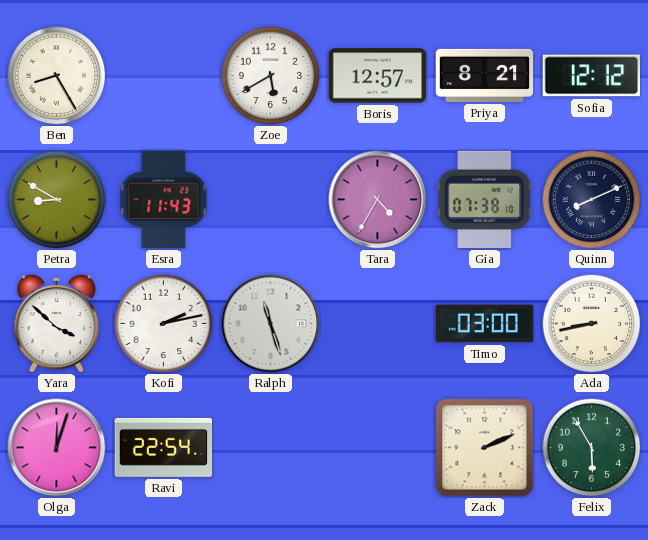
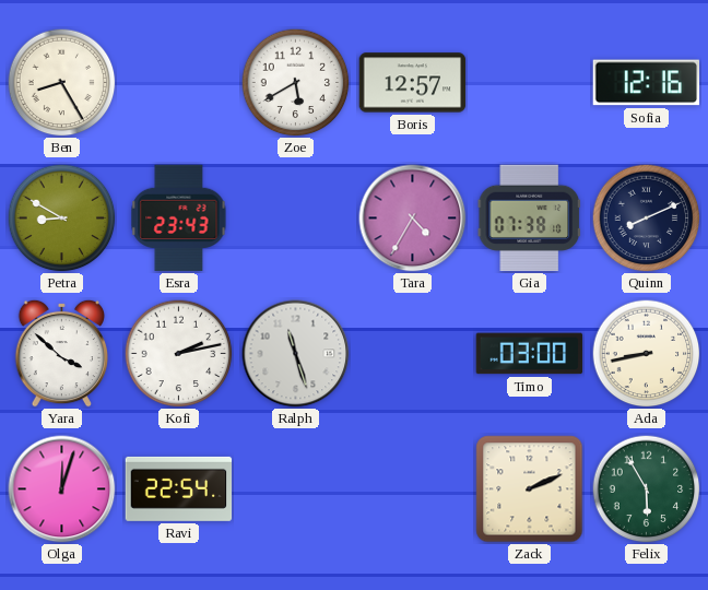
Priya: 8:21 -> none
Sofia: 12:12 -> 12:16
Esra: 11:43 -> 23:43
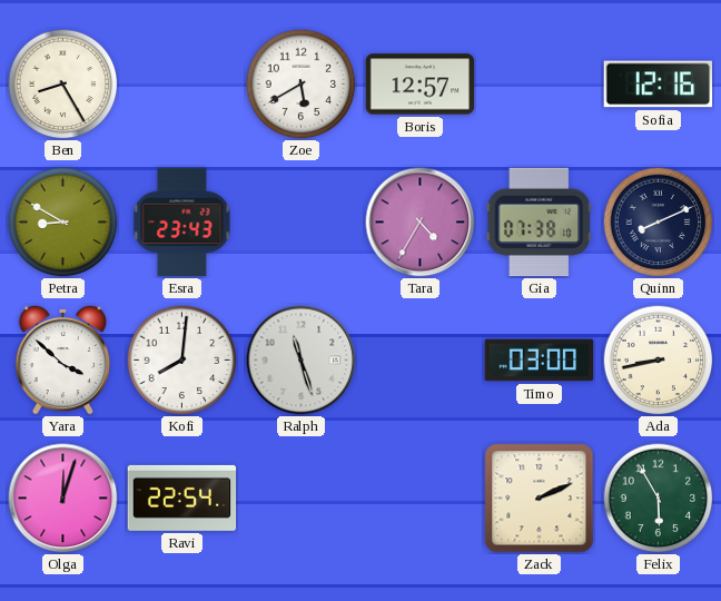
Kofi: 2:13 -> 8:01
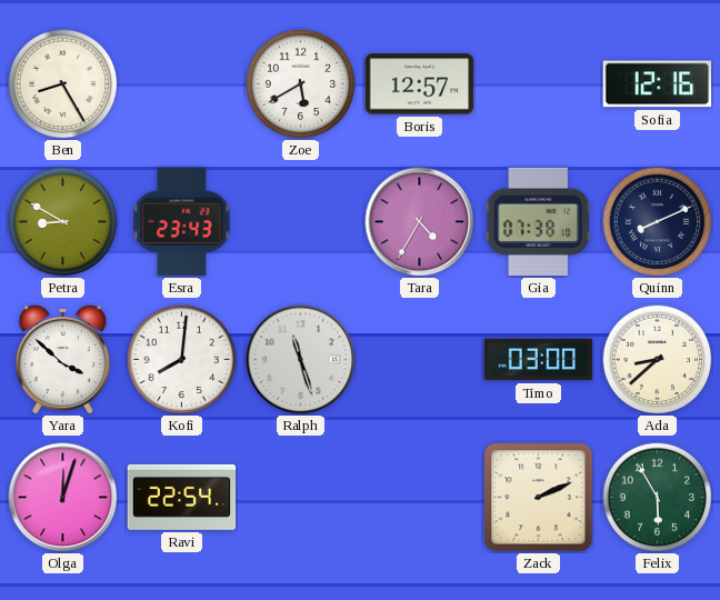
Ada: 8:43 -> 8:38
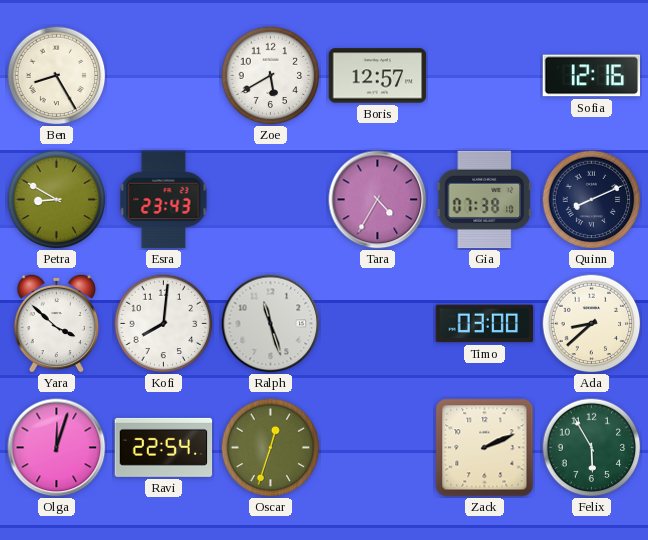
Oscar: none -> 12:33
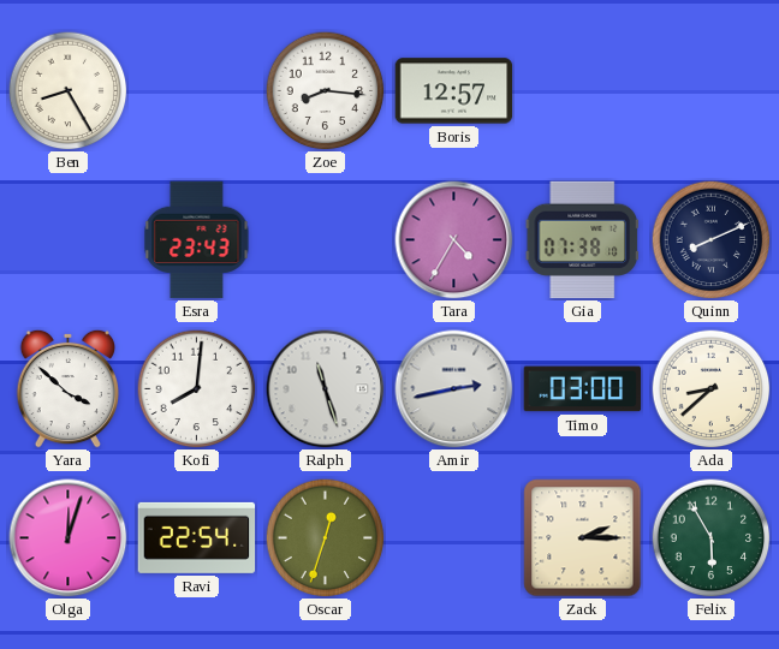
Zoe: 5:40 -> 8:16
Sofia: 12:16 -> none
Petra: 8:50 -> none
Amir: none -> 2:43
Zack: 2:11 -> 2:15
